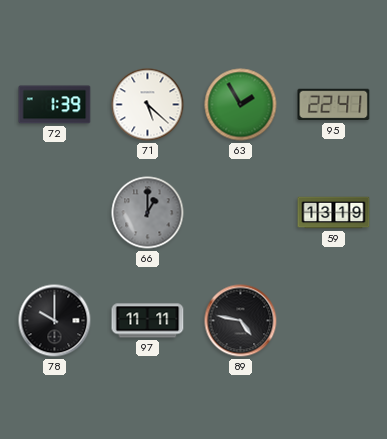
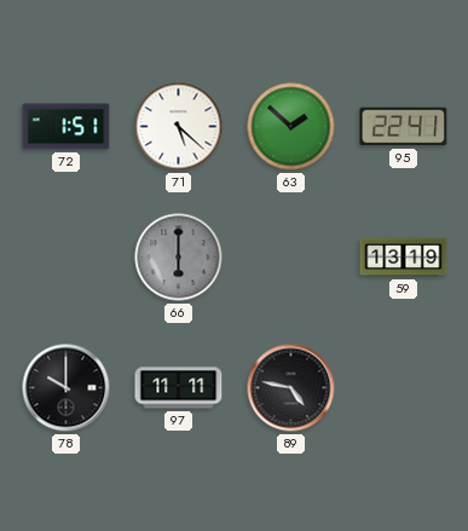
72: 1:39 -> 1:51
63: 1:55 -> 1:52
66: 1:00 -> 6:00
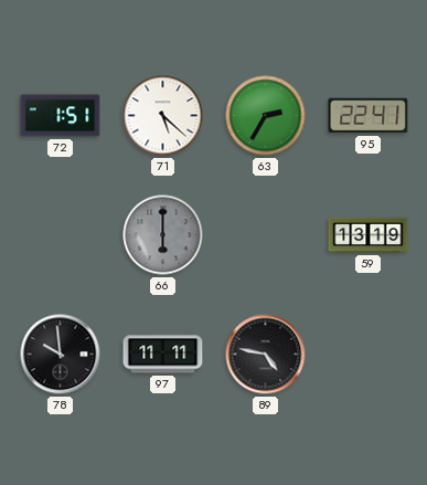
63: 1:52 -> 2:35
78: 10:00 -> 9:59
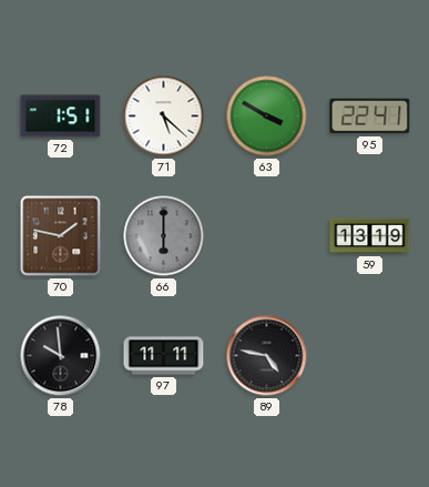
63: 2:35 -> 3:50
70: none -> 1:47
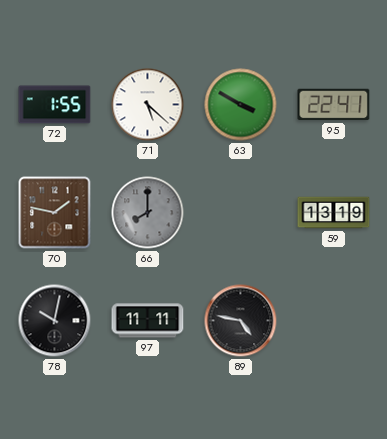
72: 1:51 -> 1:55
66: 6:00 -> 8:00
78: 9:59 -> 10:02
